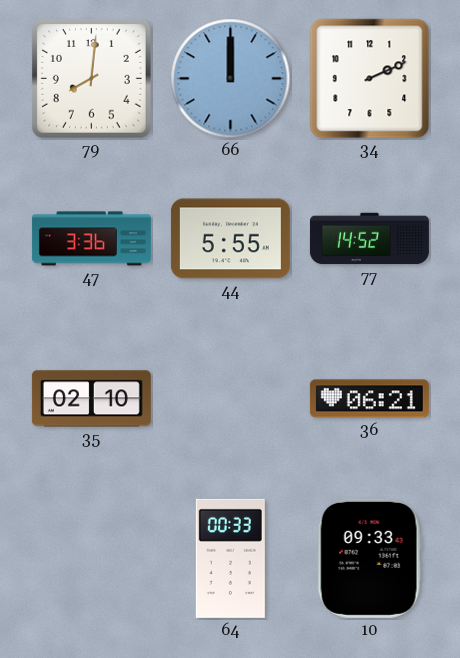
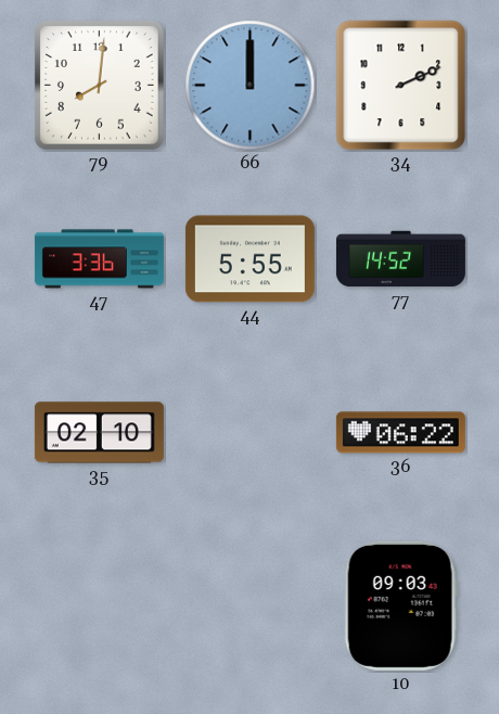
36: 06:21 -> 06:22
64: 00:33 -> none
10: 09:33 -> 09:03
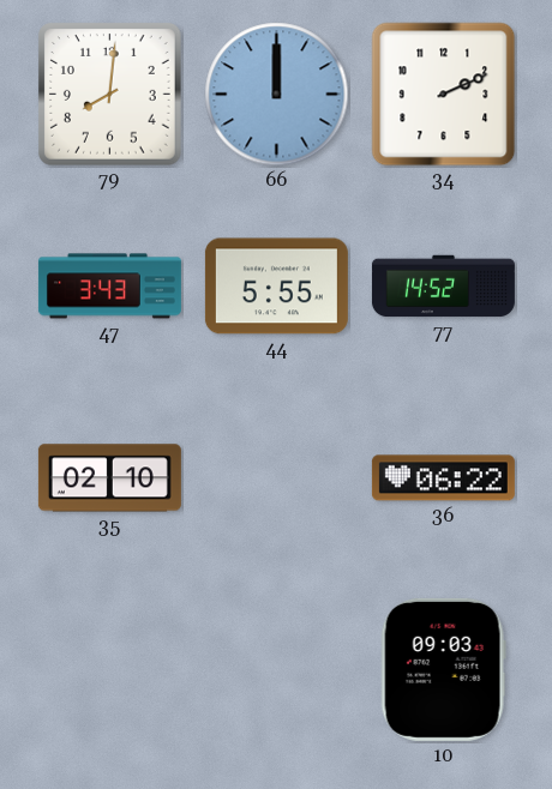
47: 3:36 -> 3:43
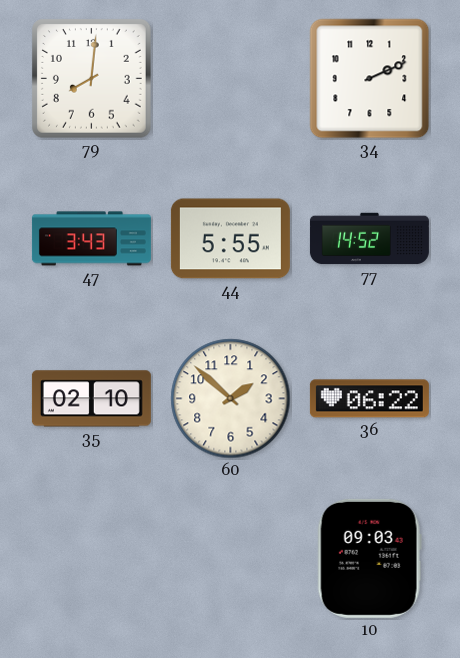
66: 12:00 -> none
60: none -> 1:52
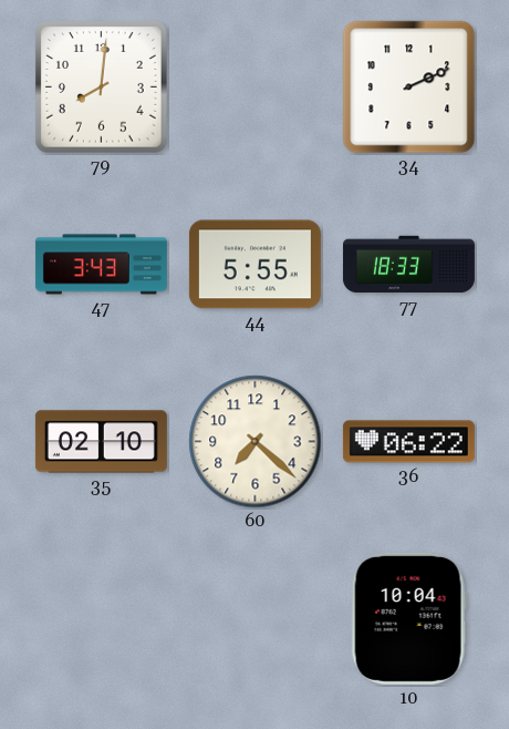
77: 14:52 -> 18:33
60: 1:52 -> 7:22
10: 09:03 -> 10:04
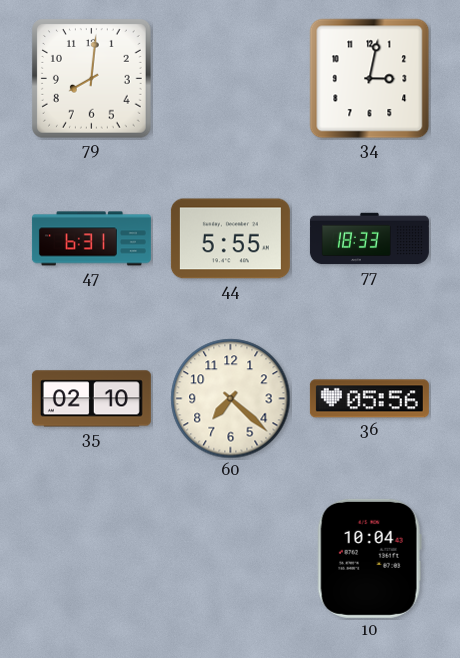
34: 2:11 -> 3:02
47: 3:43 -> 6:31
36: 06:22 -> 05:56
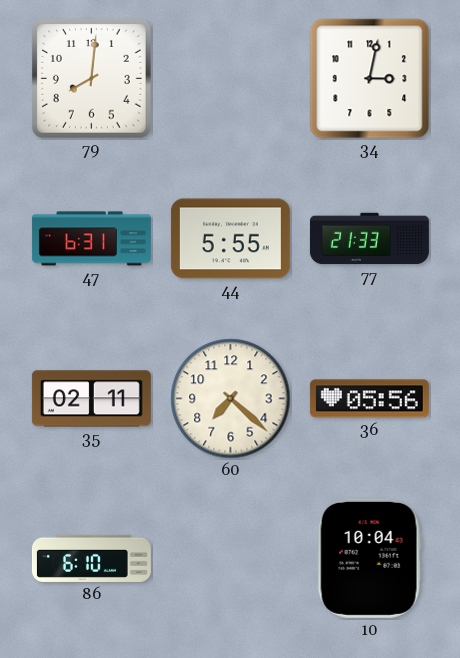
77: 18:33 -> 21:33
35: 02:10 -> 02:11
86: none -> 6:10
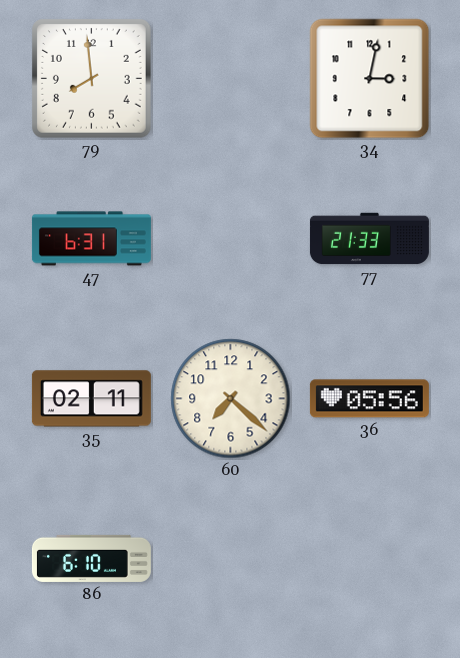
79: 8:01 -> 7:59
44: 5:55 -> none
10: 10:04 -> none
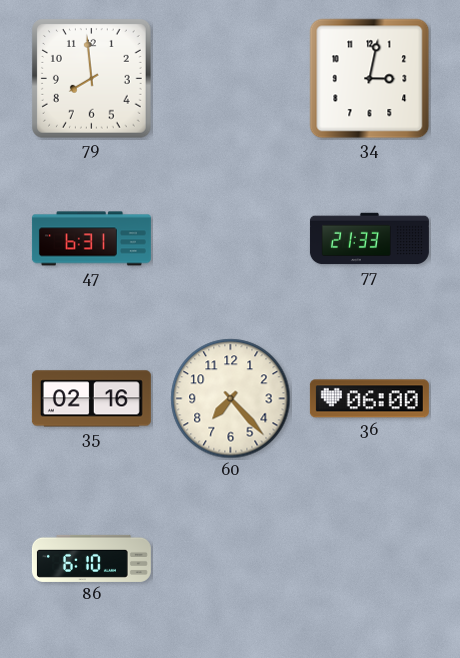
35: 02:11 -> 02:16
60: 7:22 -> 7:23
36: 05:56 -> 06:00
